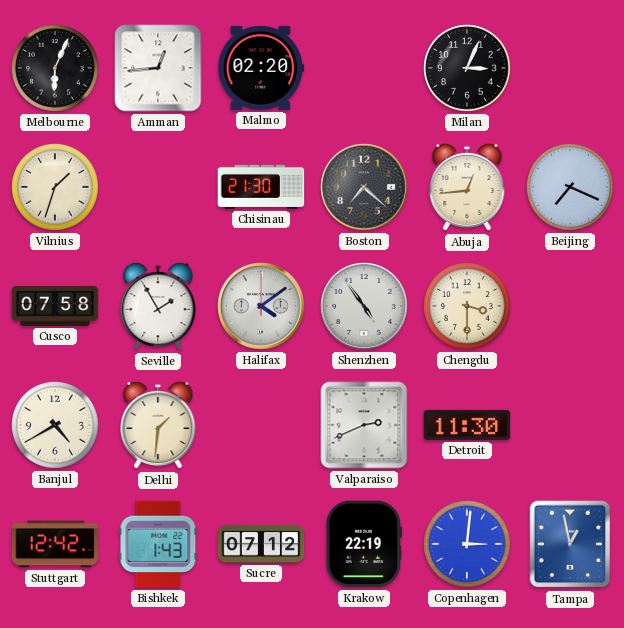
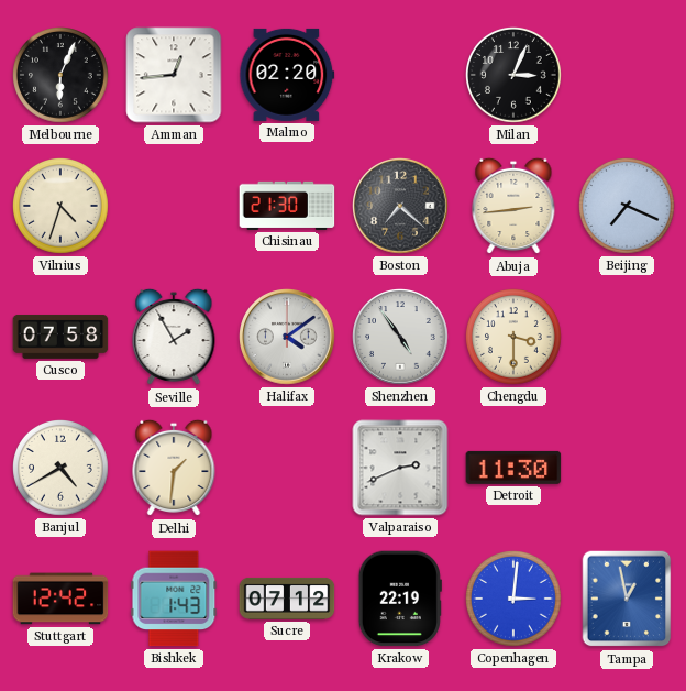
Vilnius: 1:33 -> 4:33
Abuja: 12:44 -> 2:44
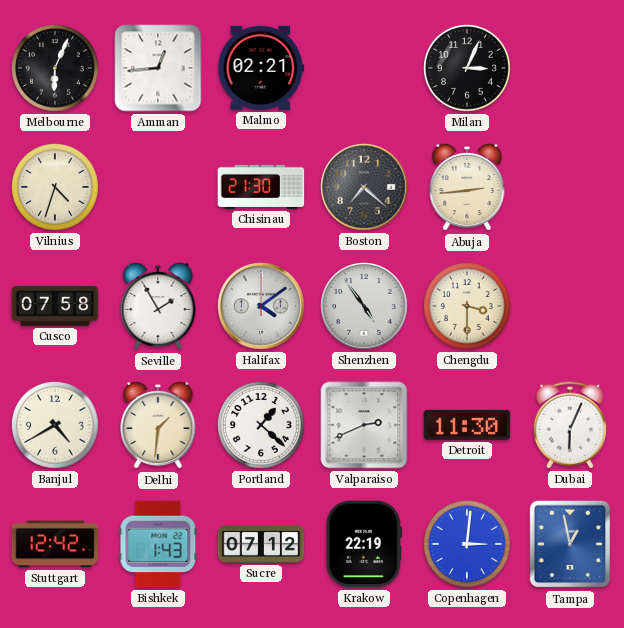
Malmo: 02:20 -> 02:21
Beijing: 7:19 -> none
Portland: none -> 1:22
Dubai: none -> 6:04
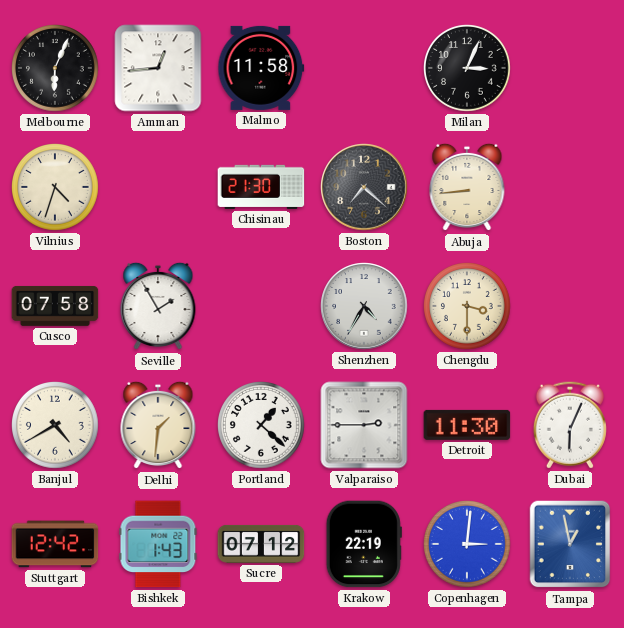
Malmo: 02:21 -> 11:58
Abuja: 2:44 -> 8:44
Halifax: 4:09 -> none
Shenzhen: 4:54 -> 4:35
Valparaiso: 2:41 -> 2:45
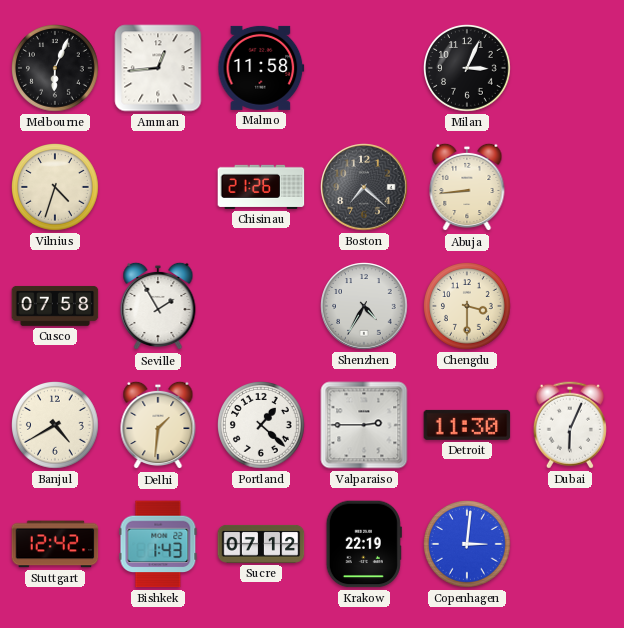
Chisinau: 21:30 -> 21:26
Tampa: 12:58 -> none
